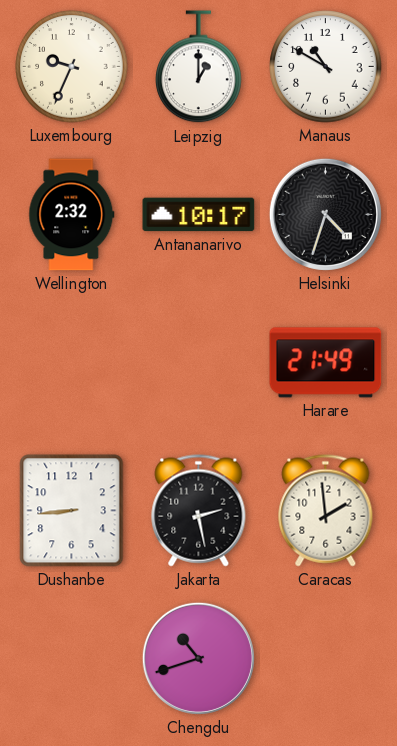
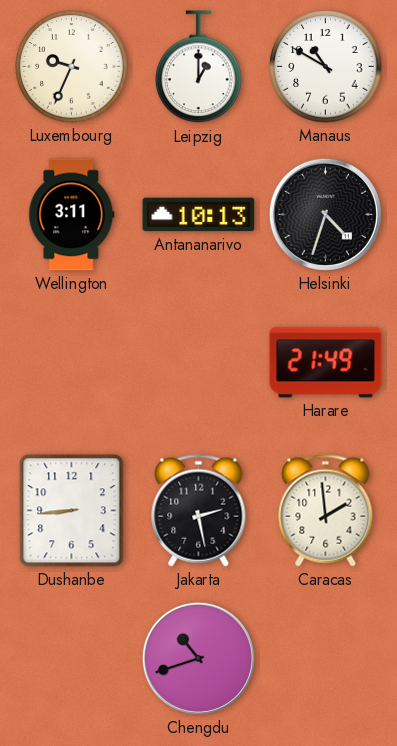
Wellington: 2:32 -> 3:11
Antananarivo: 10:17 -> 10:13
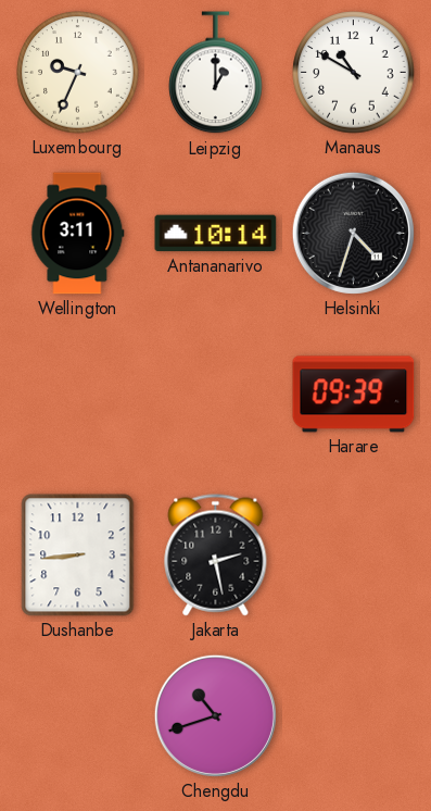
Antananarivo: 10:13 -> 10:14
Harare: 21:49 -> 09:39
Caracas: 1:59 -> none
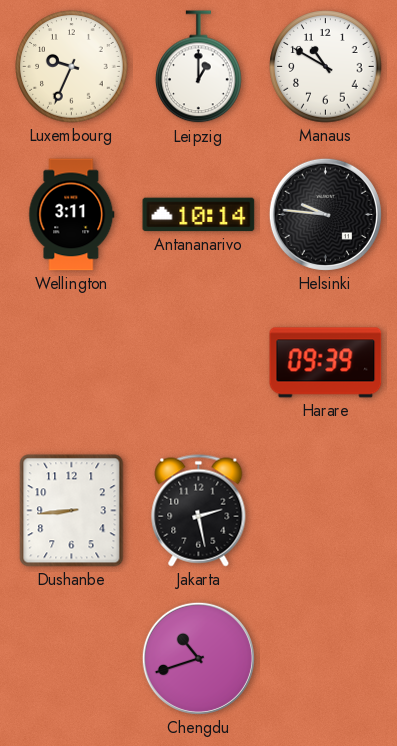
Helsinki: 4:33 -> 9:46
